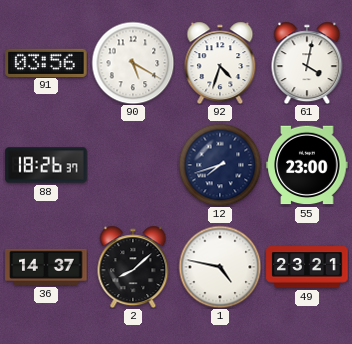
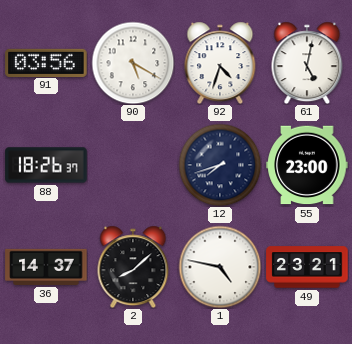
61: 4:02 -> 5:02
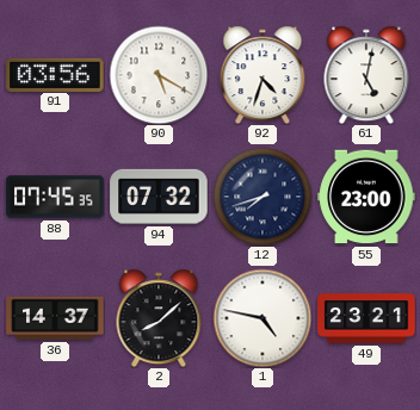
88: 18:26 -> 07:45
94: none -> 07:32
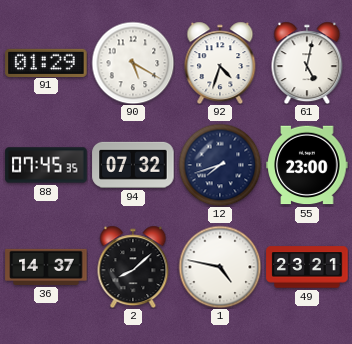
91: 03:56 -> 01:29
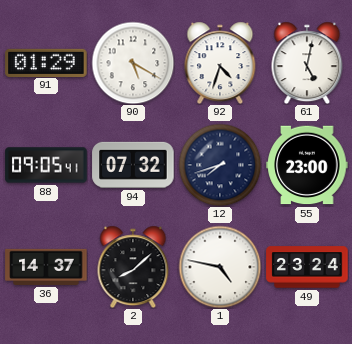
88: 07:45 -> 09:05
49: 23:21 -> 23:24
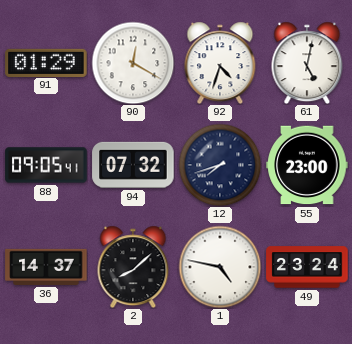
90: 5:20 -> 12:20
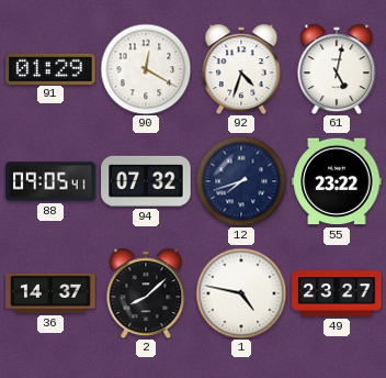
55: 23:00 -> 23:22
49: 23:24 -> 23:27
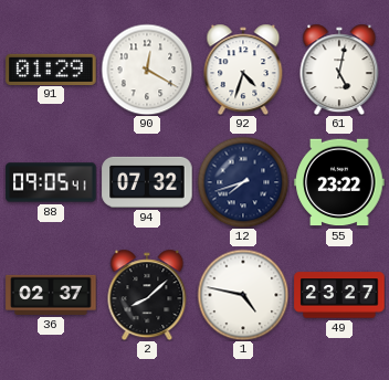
36: 14:37 -> 02:37
